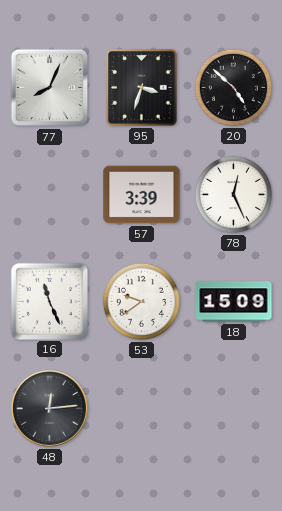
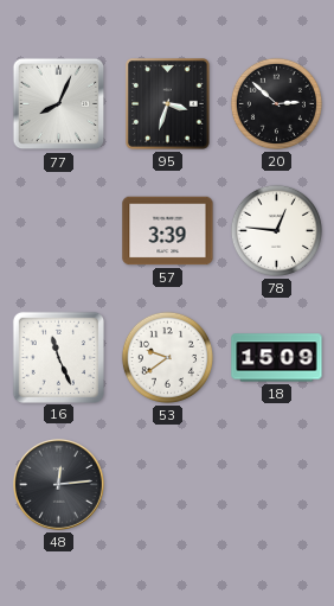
20: 4:52 -> 2:52
78: 12:26 -> 12:46
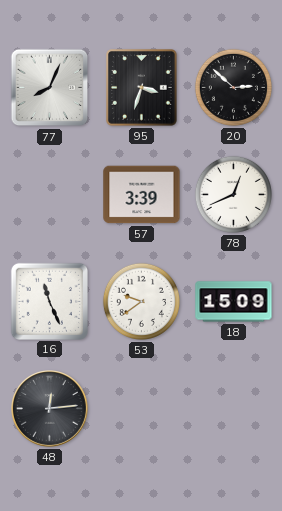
78: 12:46 -> 12:41
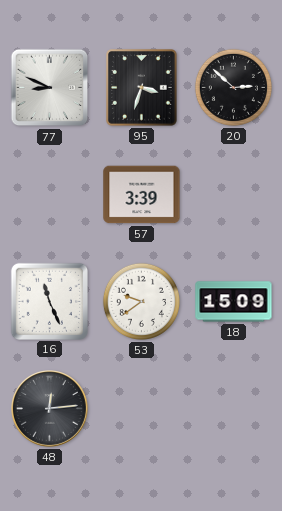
77: 8:04 -> 8:49
78: 12:41 -> none
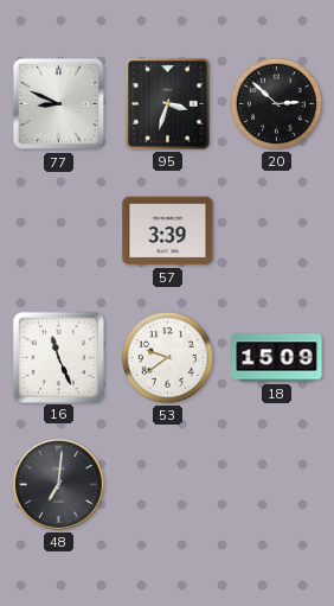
48: 12:14 -> 7:01
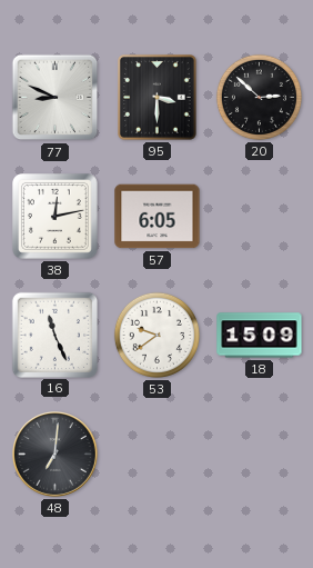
95: 3:33 -> 3:30
38: none -> 12:13
57: 3:39 -> 6:05
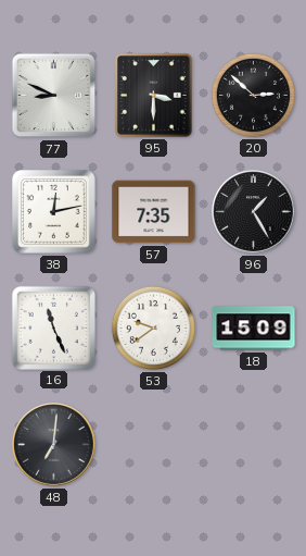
57: 6:05 -> 7:35
96: none -> 1:25
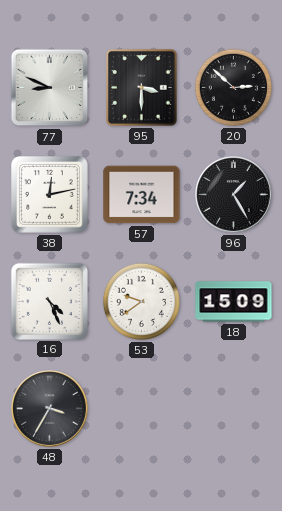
57: 7:35 -> 7:34
16: 11:26 -> 4:26
48: 7:01 -> 3:35
